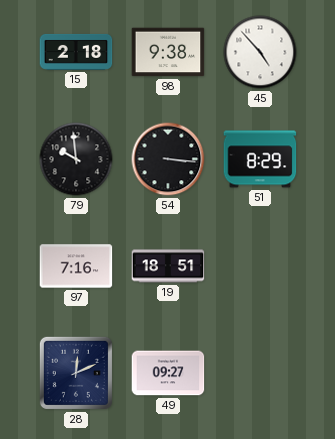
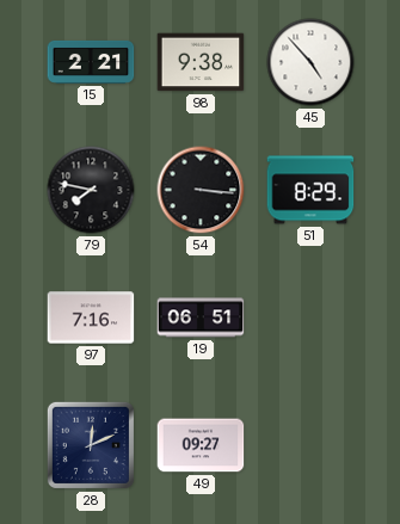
15: 2:18 -> 2:21
79: 9:59 -> 7:47
19: 18:51 -> 06:51
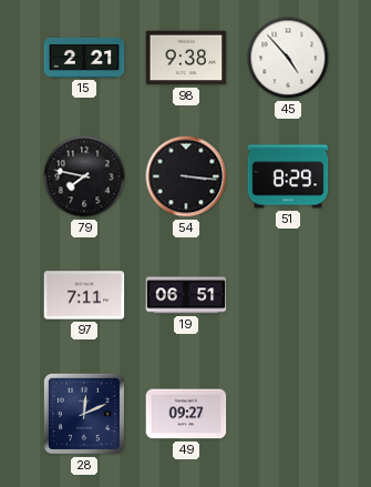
97: 7:16 -> 7:11
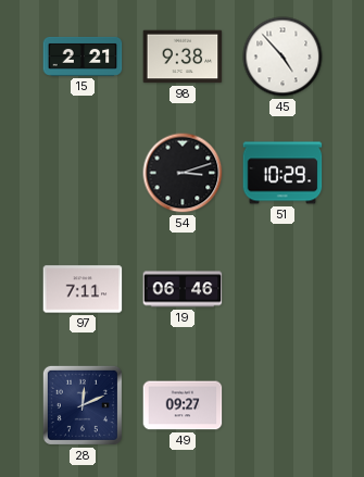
79: 7:47 -> none
54: 3:16 -> 3:12
51: 8:29 -> 10:29
19: 06:51 -> 06:46
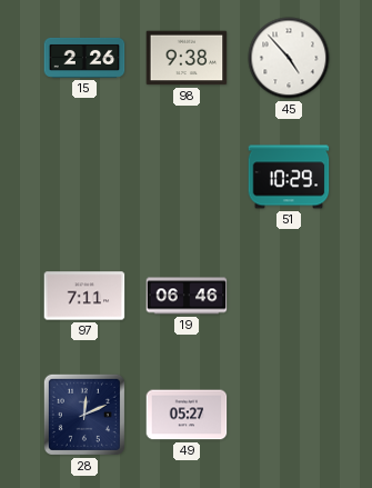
15: 2:21 -> 2:26
54: 3:12 -> none
49: 09:27 -> 05:27
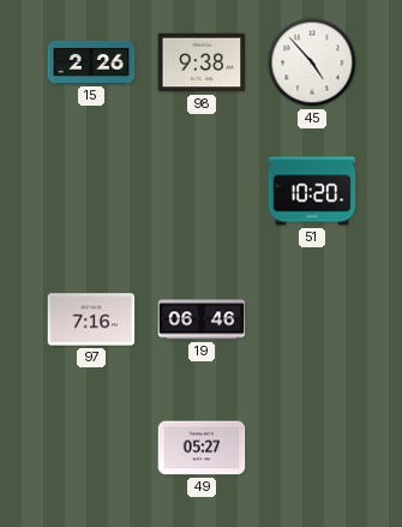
51: 10:29 -> 10:20
97: 7:11 -> 7:16
28: 12:11 -> none
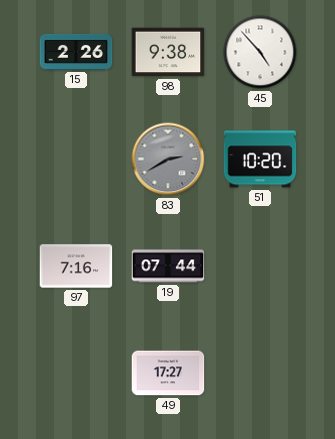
83: none -> 2:40
19: 06:46 -> 07:44
49: 05:27 -> 17:27
